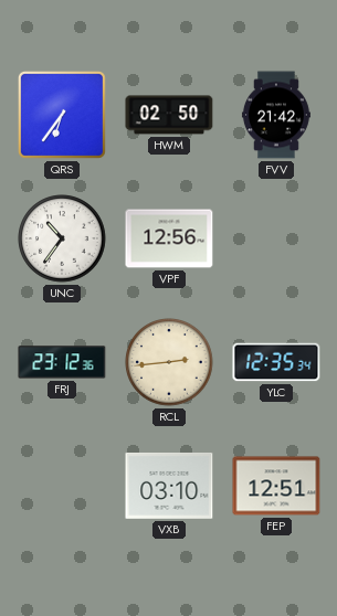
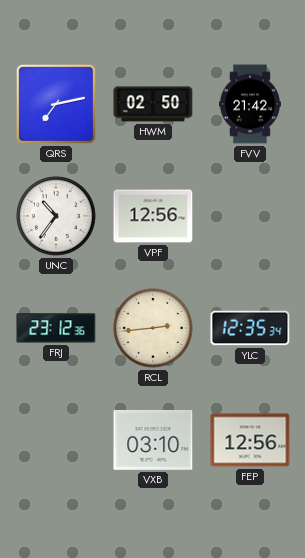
QRS: 6:36 -> 7:13
FEP: 12:51 -> 12:56
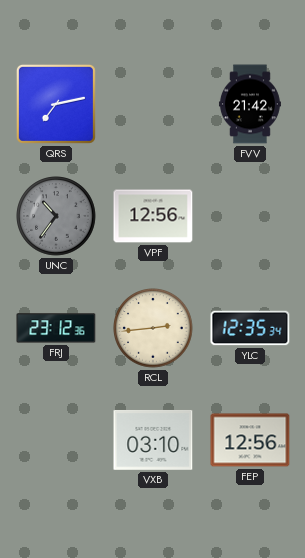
HWM: 02:50 -> none
UNC dial: white -> grey
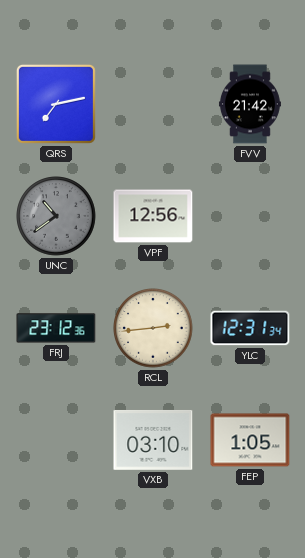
UNC: 10:36 -> 10:39
YLC: 12:35 -> 12:31
FEP: 12:56 -> 1:05
